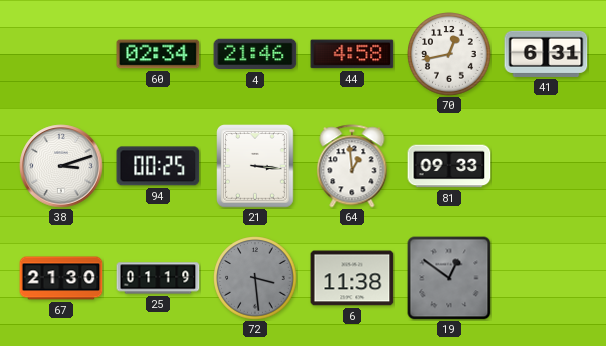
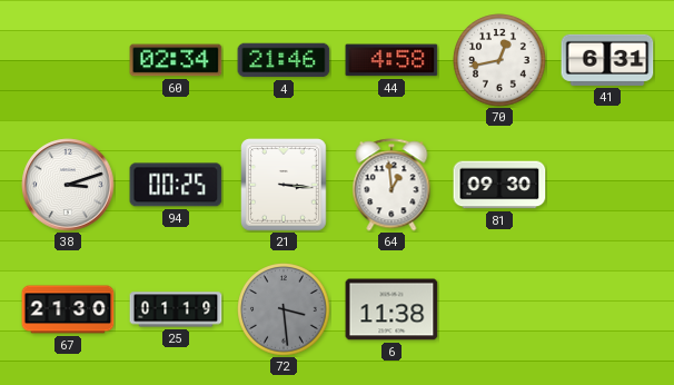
81: 09:33 -> 09:30
19: 12:51 -> none
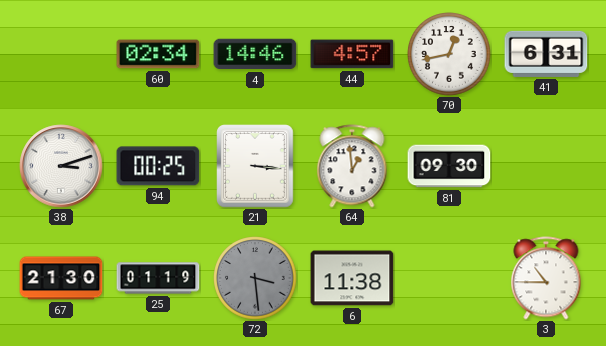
4: 21:46 -> 14:46
44: 4:58 -> 4:57
3: none -> 10:45
